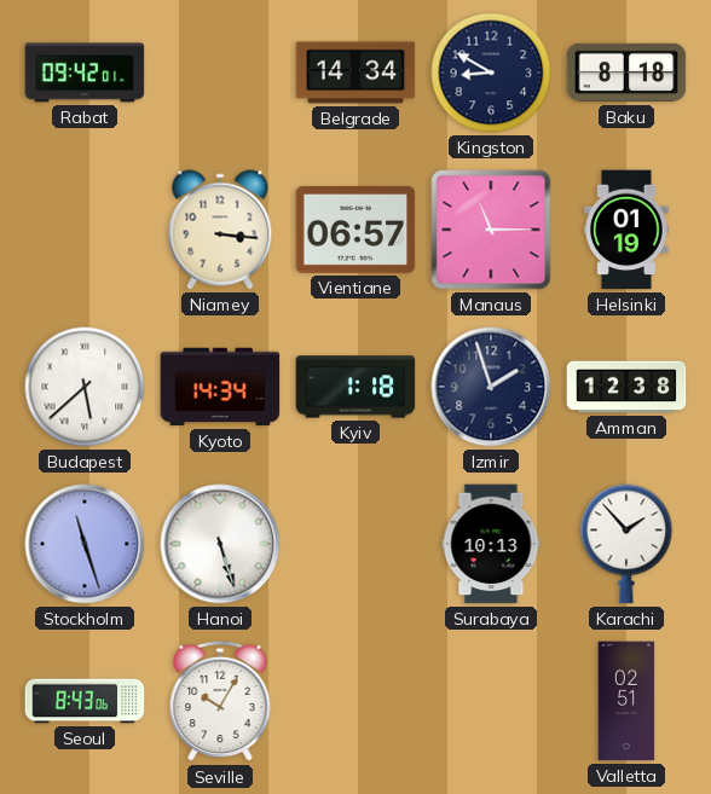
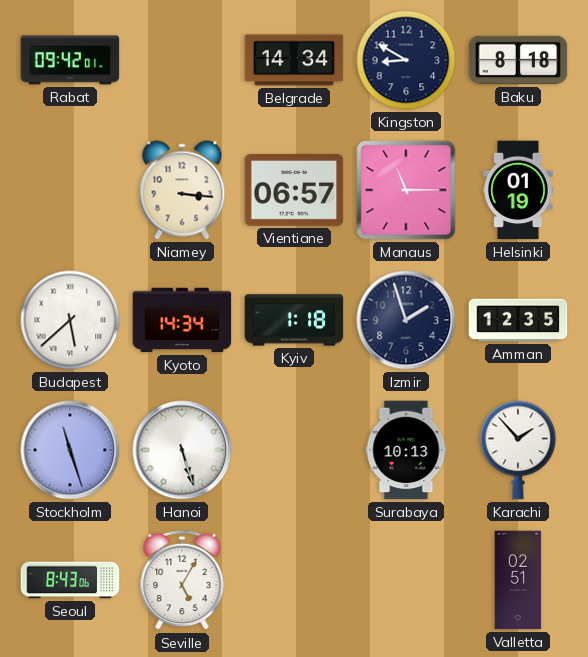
Amman: 12:38 -> 12:35
Seville: 10:05 -> 5:05
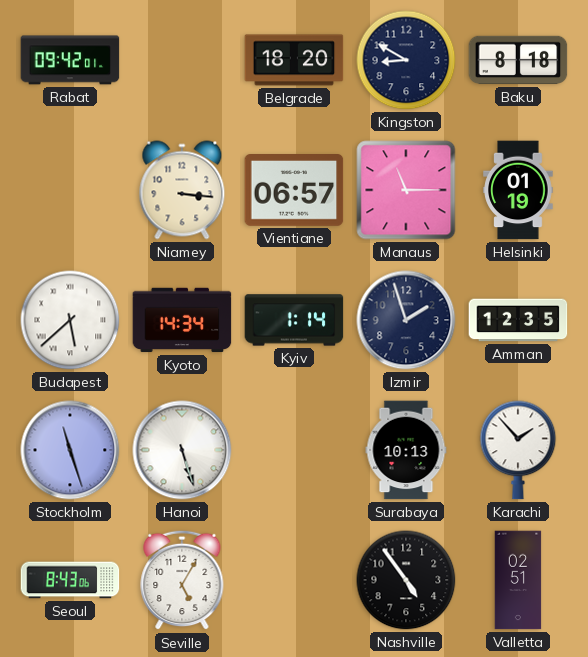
Belgrade: 14:34 -> 18:20
Kyiv: 1:18 -> 1:14
Nashville: none -> 4:54
